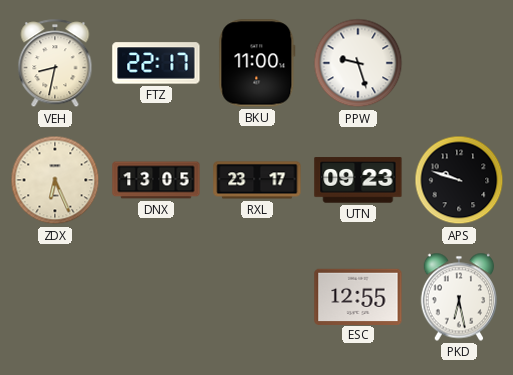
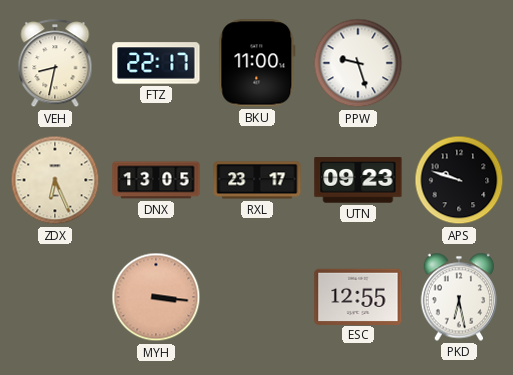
MYH: none -> 3:16
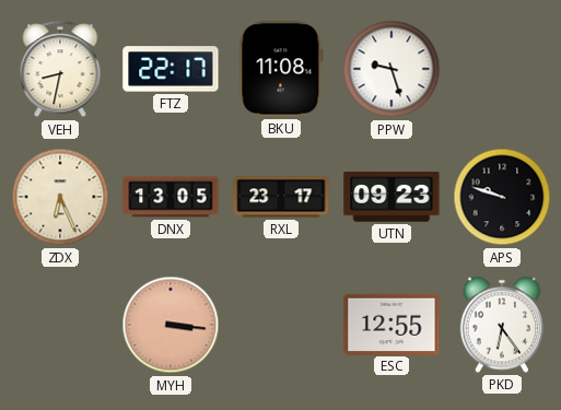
BKU: 11:00 -> 11:08
PKD: 6:28 -> 6:24
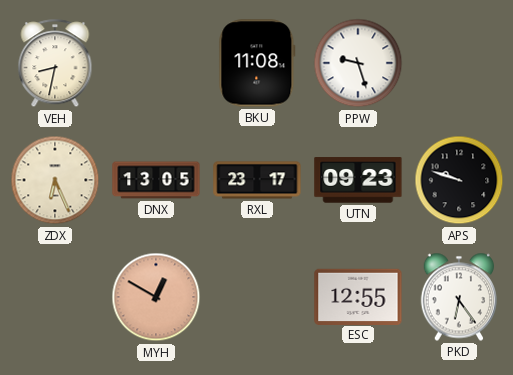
FTZ: 22:17 -> none
MYH: 3:16 -> 12:50
